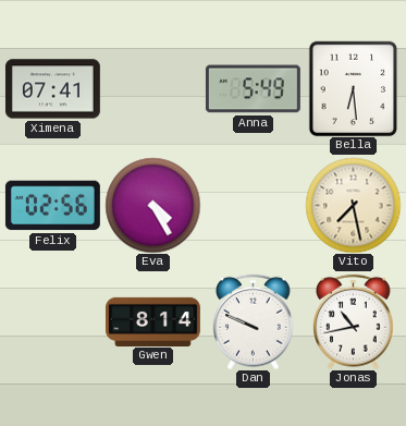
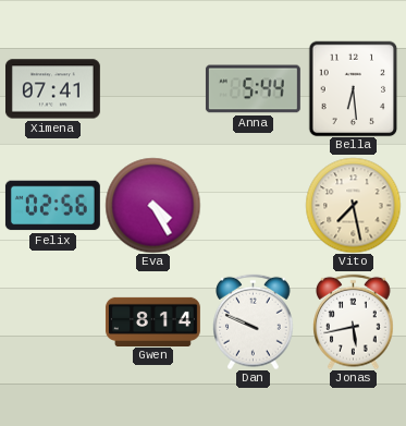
Anna: 5:49 -> 5:44
Jonas: 10:43 -> 5:43
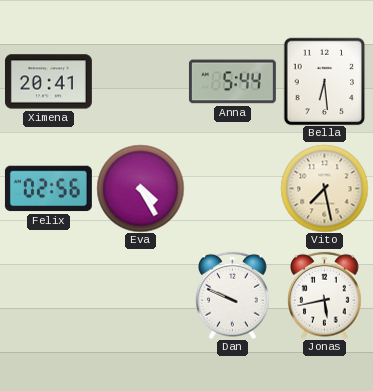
Ximena: 07:41 -> 20:41
Gwen: 8:14 -> none
